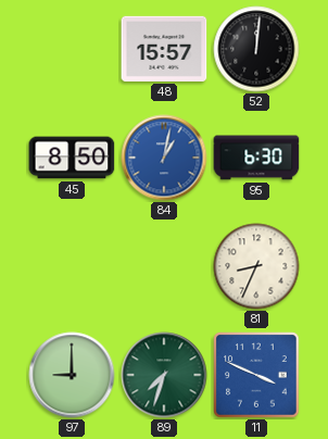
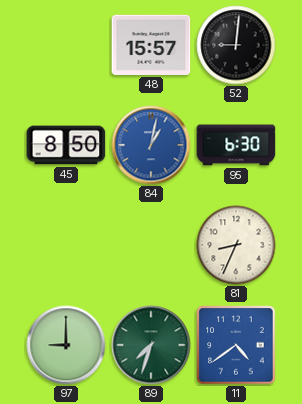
52: 12:01 -> 9:01
11: 3:49 -> 4:39
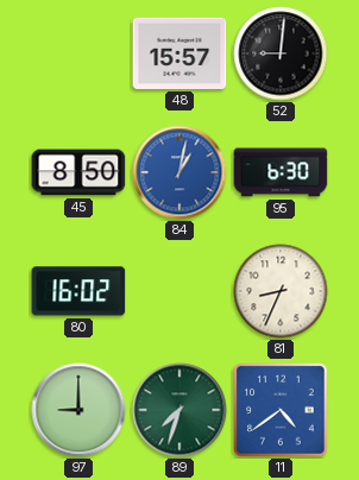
80: none -> 16:02
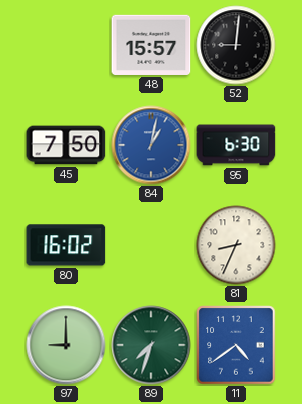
45: 8:50 -> 7:50
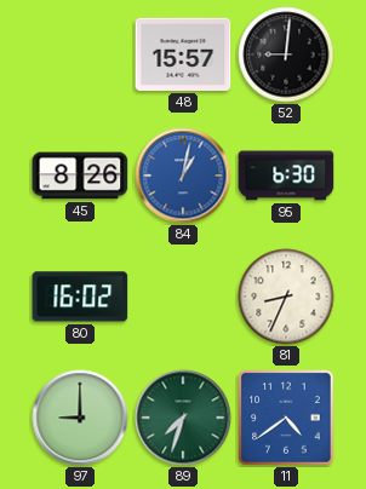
45: 7:50 -> 8:26
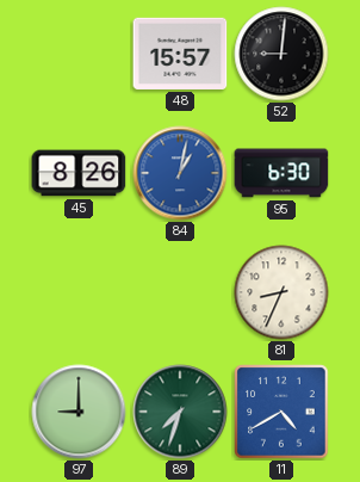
80: 16:02 -> none
11: 4:39 -> 4:40
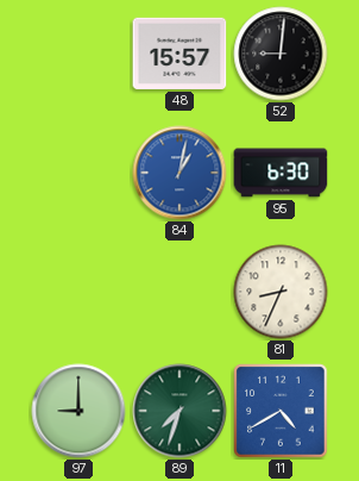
45: 8:26 -> none
